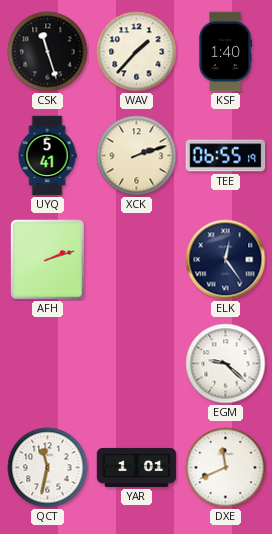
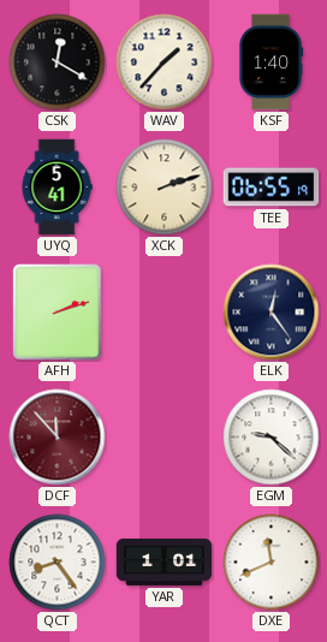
CSK: 11:27 -> 12:20
DCF: none -> 11:53
QCT: 11:32 -> 8:24
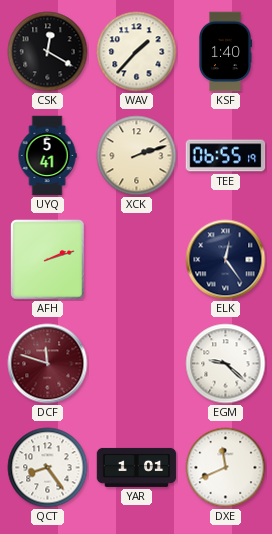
DCF: 11:53 -> 11:48
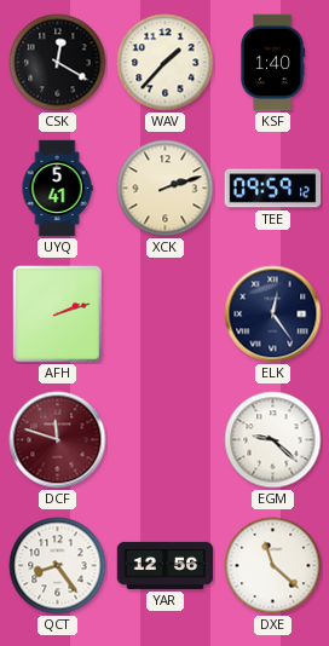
TEE: 06:55 -> 09:59
YAR: 1:01 -> 12:56
DXE: 11:41 -> 11:22
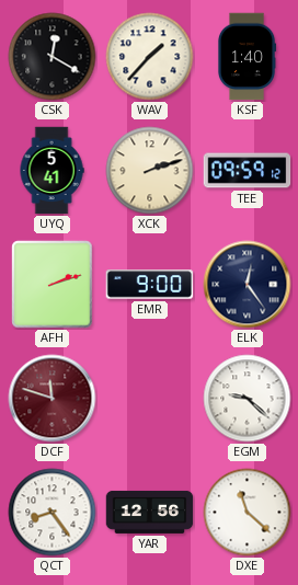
EMR: none -> 9:00
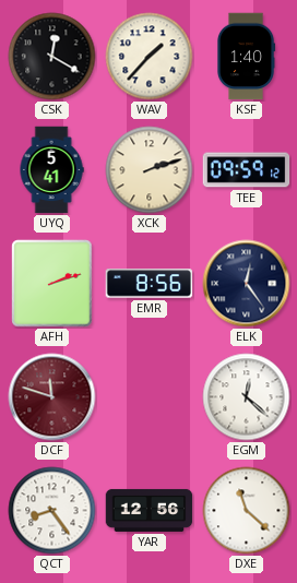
EMR: 9:00 -> 8:56
EGM: 9:22 -> 12:22
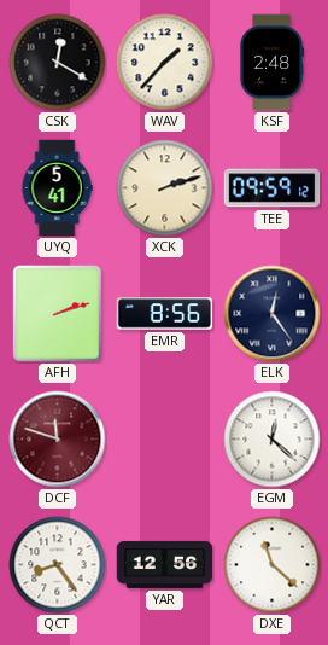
KSF: 1:40 -> 2:48
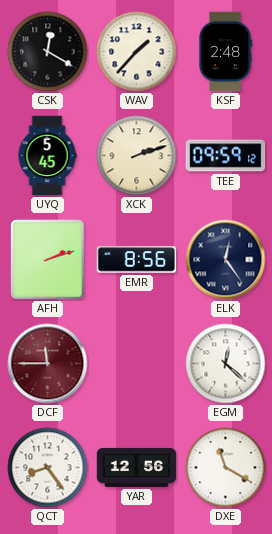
UYQ: 5:41 -> 5:45
DCF: 11:48 -> 11:45
DXE: 11:22 -> 11:20
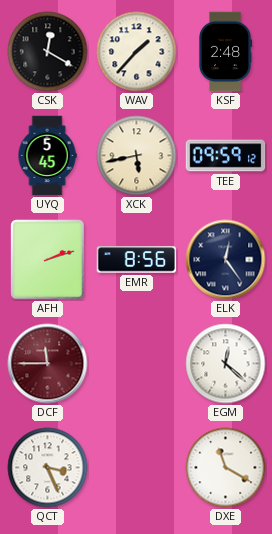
XCK: 2:12 -> 5:43
QCT: 8:24 -> 3:26
YAR: 12:56 -> none
